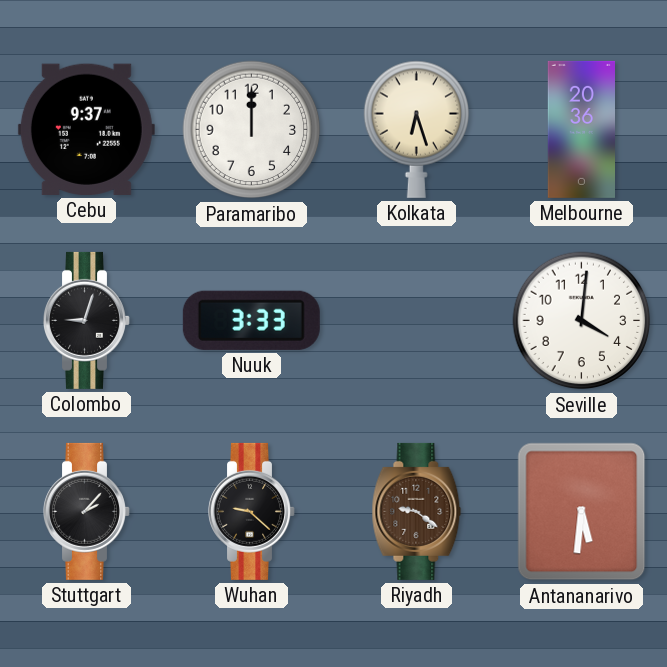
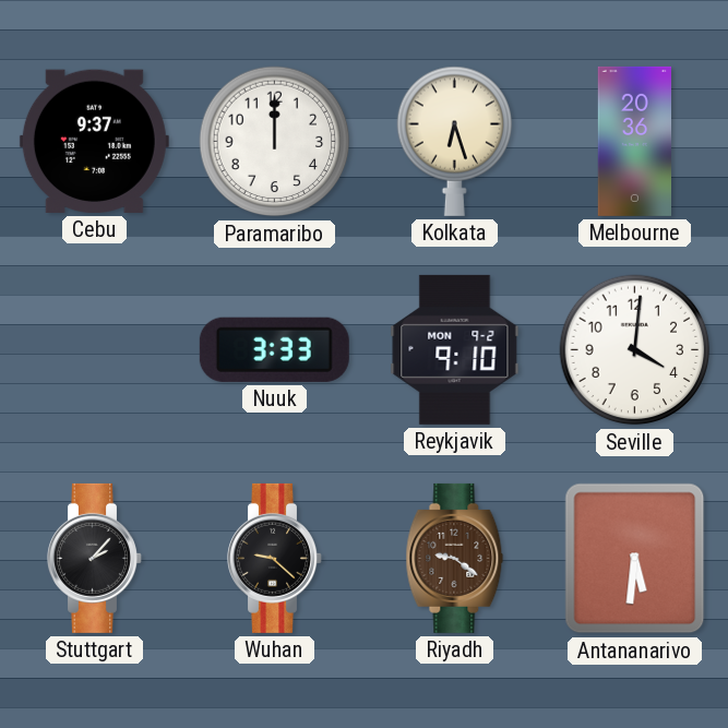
Colombo: 9:03 -> none
Reykjavik: none -> 9:10
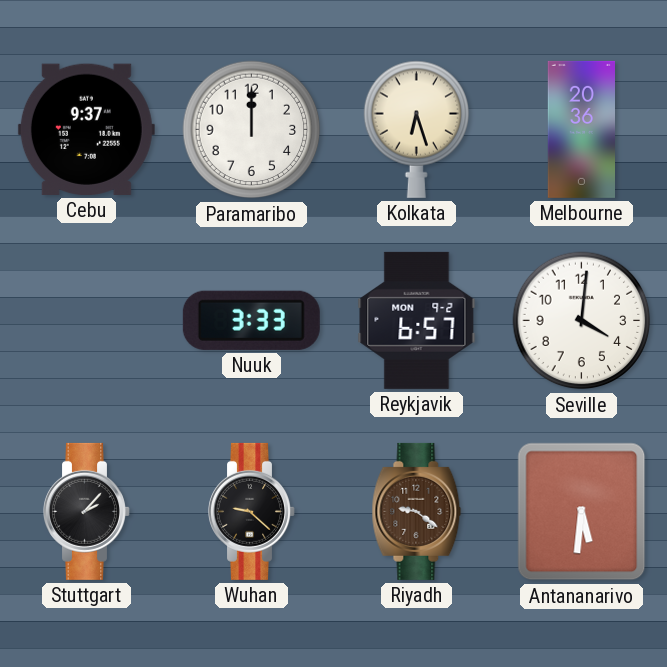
Reykjavik: 9:10 -> 6:57
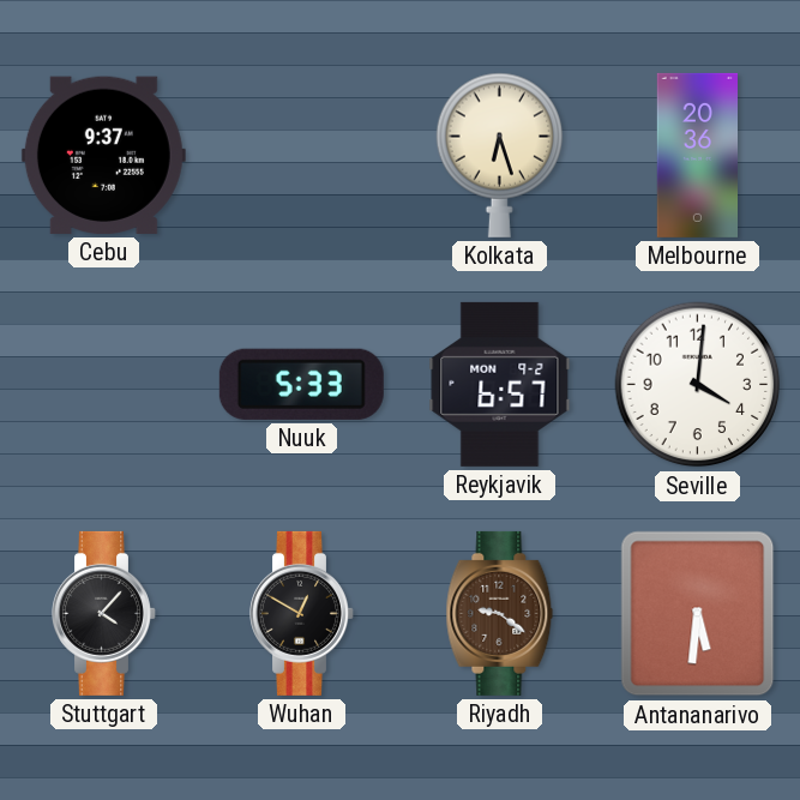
Paramaribo: 12:00 -> none
Nuuk: 3:33 -> 5:33
Stuttgart: 2:07 -> 4:07
Wuhan: 9:22 -> 12:50
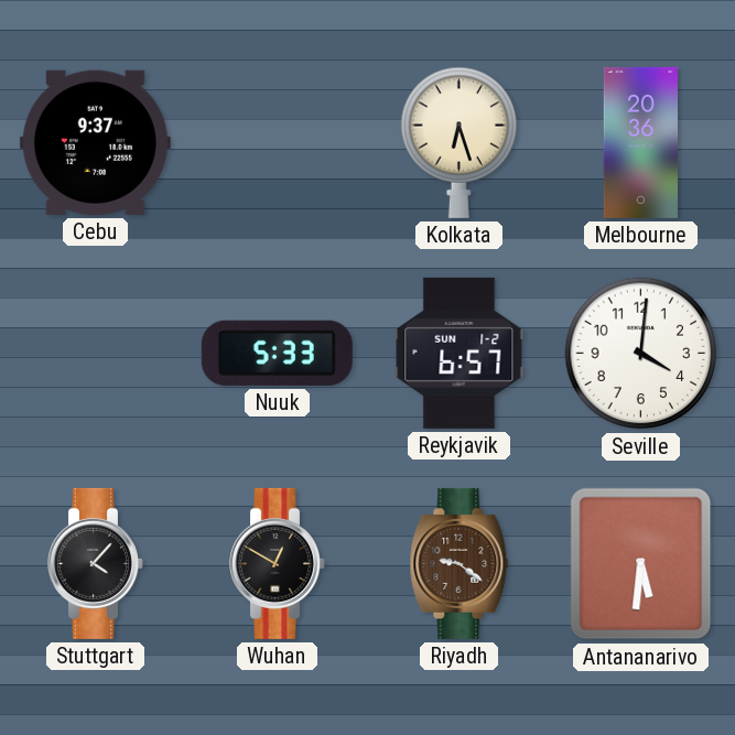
Reykjavik date: MON 9-2 -> SUN 1-2
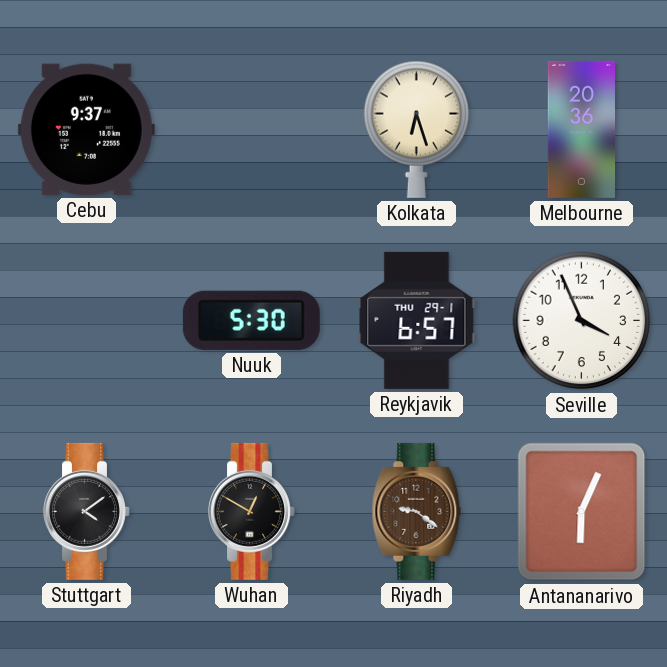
Nuuk: 5:33 -> 5:30
Reykjavik date: SUN 1-2 -> THU 29-1
Seville: 4:01 -> 3:56
Stuttgart: 4:07 -> 4:09
Antananarivo: 5:31 -> 6:04
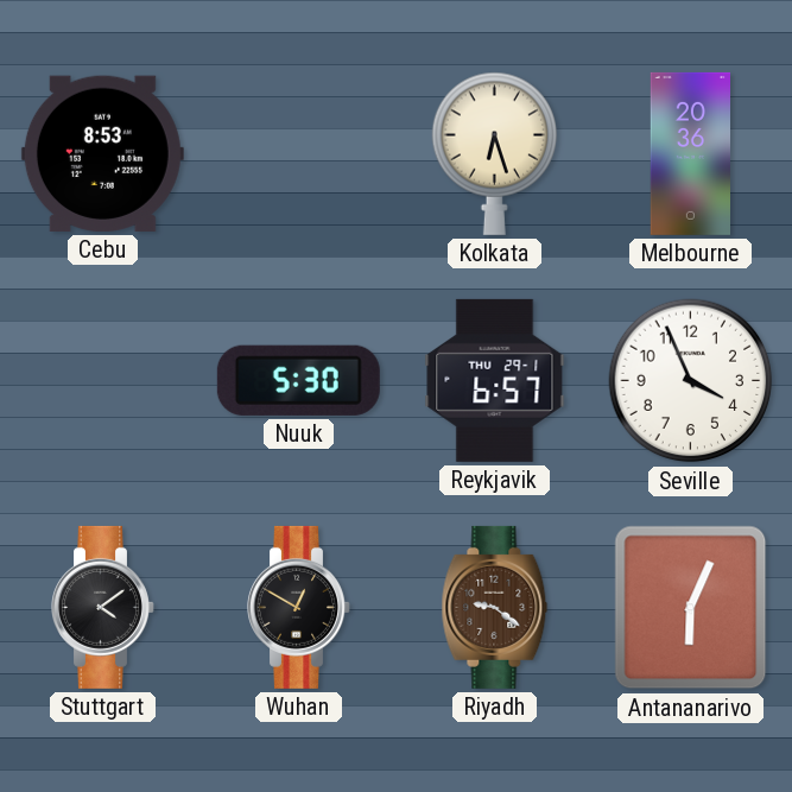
Cebu: 9:37 -> 8:53
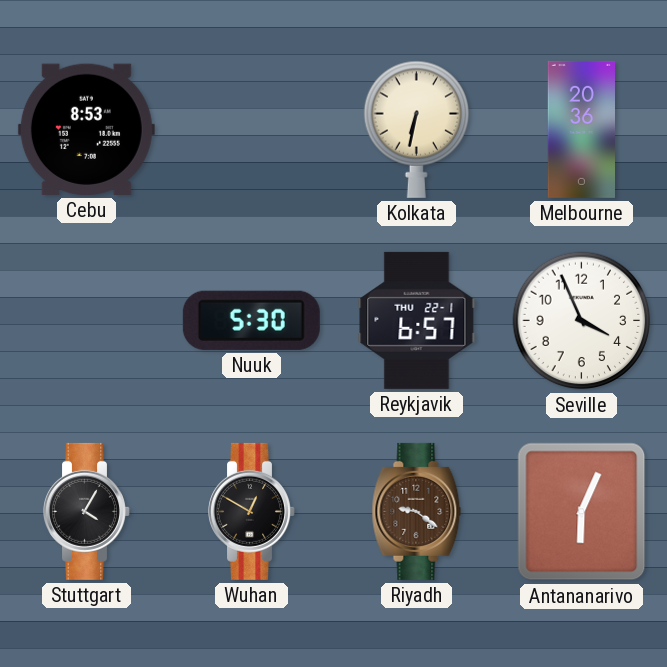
Kolkata: 6:27 -> 6:32
Reykjavik date: THU 29-1 -> THU 22-1
Stuttgart: 4:09 -> 4:05
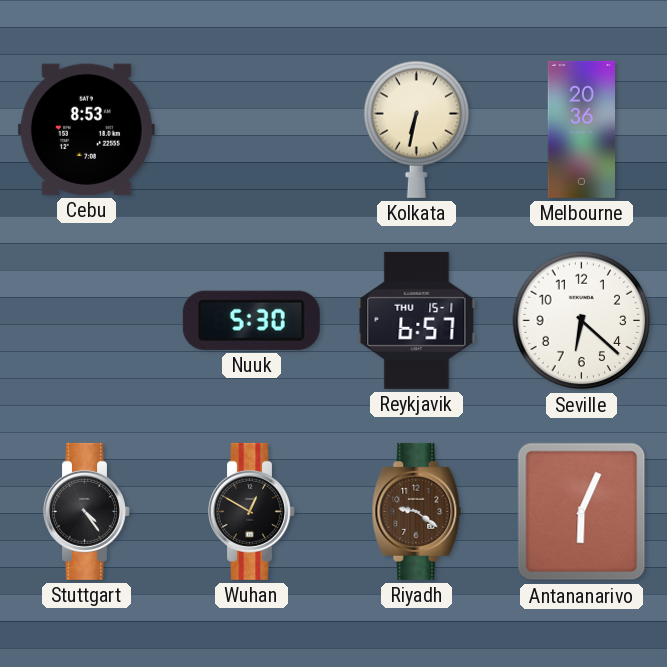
Reykjavik date: THU 22-1 -> THU 15-1
Seville: 3:56 -> 6:22
Stuttgart: 4:05 -> 4:24
